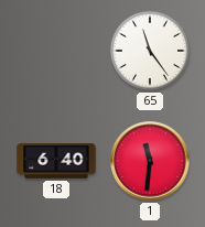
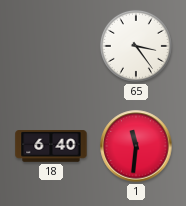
65: 11:24 -> 3:24
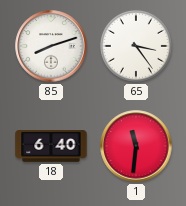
85: none -> 8:12
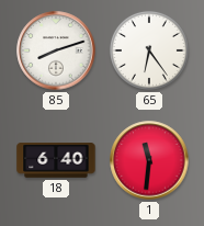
65: 3:24 -> 6:24
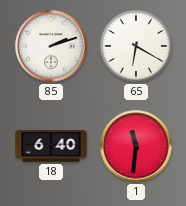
85: 8:12 -> 2:12
65: 6:24 -> 6:20
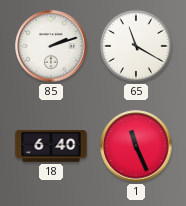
65: 6:20 -> 11:20
1: 11:31 -> 11:26
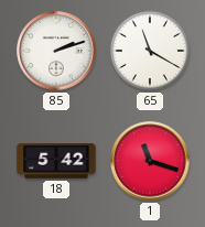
18: 6:40 -> 5:42
1: 11:26 -> 11:18
